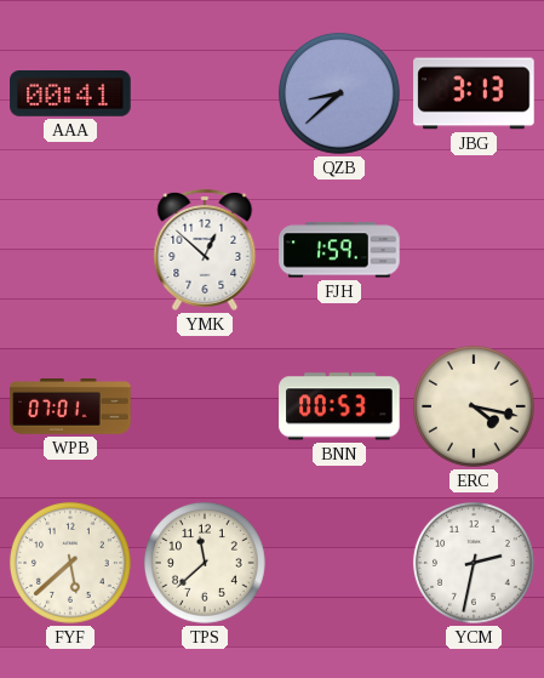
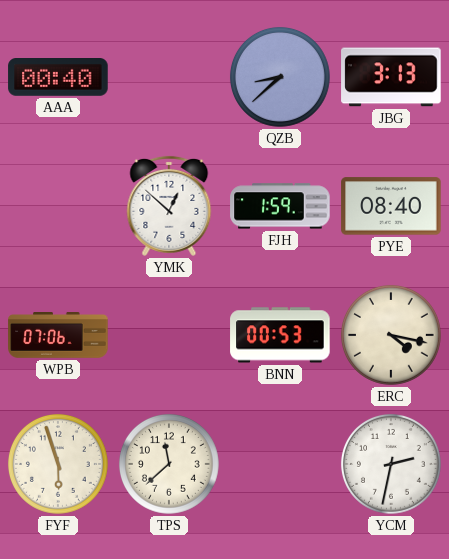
AAA: 00:41 -> 00:40
PYE: none -> 08:40
WPB: 07:01 -> 07:06
FYF: 5:38 -> 5:57
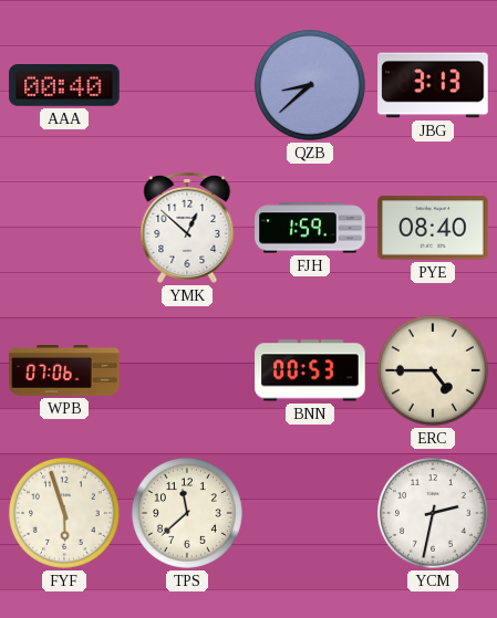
ERC: 4:17 -> 4:45
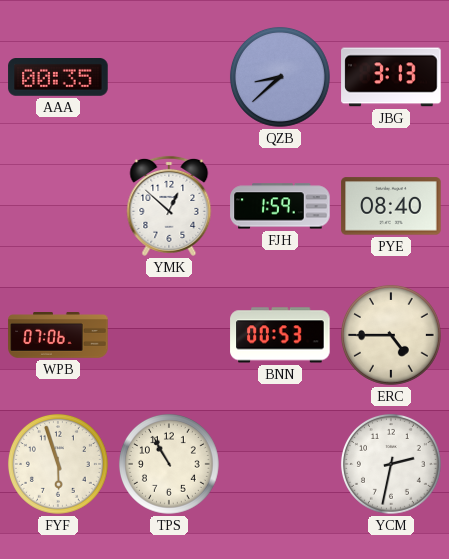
AAA: 00:40 -> 00:35
TPS: 11:38 -> 10:55
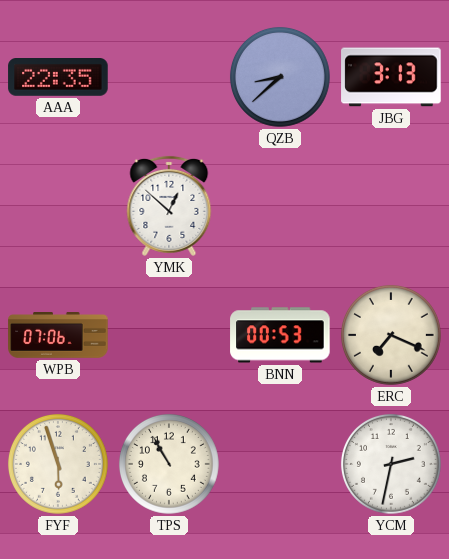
AAA: 00:35 -> 22:35
FJH: 1:59 -> none
PYE: 08:40 -> none
ERC: 4:45 -> 7:19
